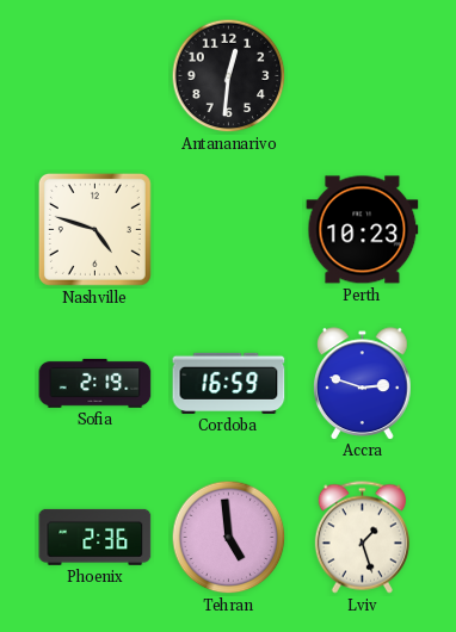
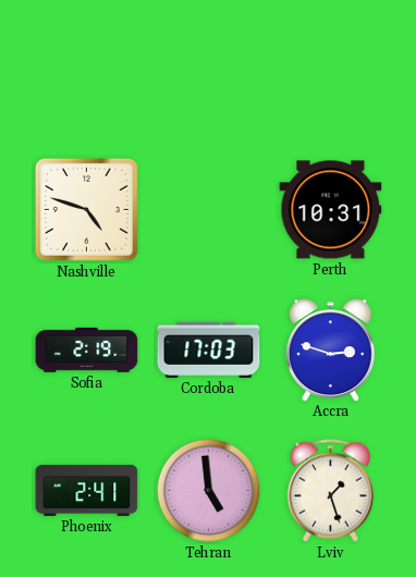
Antananarivo: 12:31 -> none
Perth: 10:23 -> 10:31
Cordoba: 16:59 -> 17:03
Phoenix: 2:36 -> 2:41
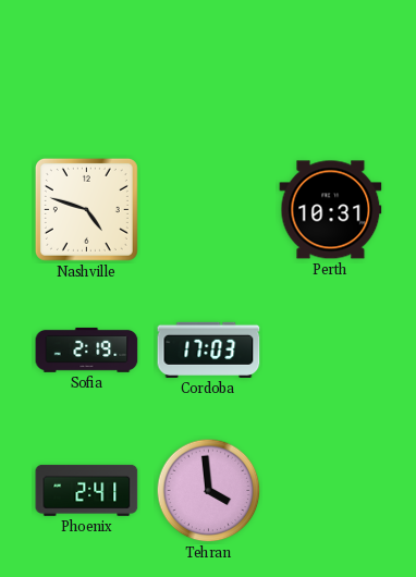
Accra: 2:48 -> none
Tehran: 4:59 -> 3:59
Lviv: 1:27 -> none
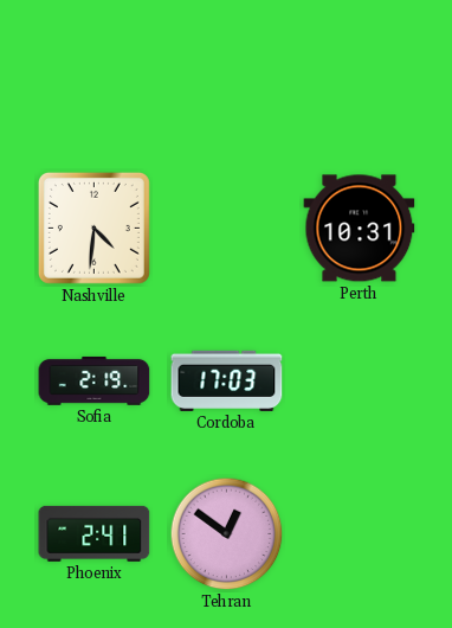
Nashville: 4:48 -> 4:31
Tehran: 3:59 -> 12:51
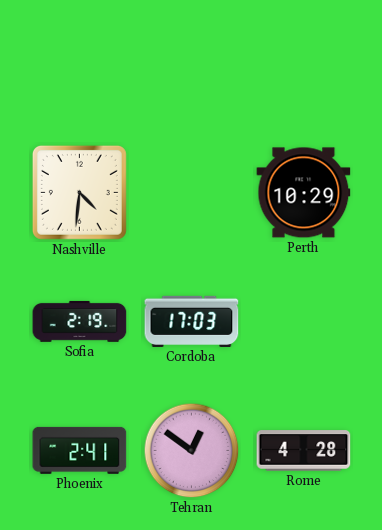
Perth: 10:31 -> 10:29
Rome: none -> 4:28
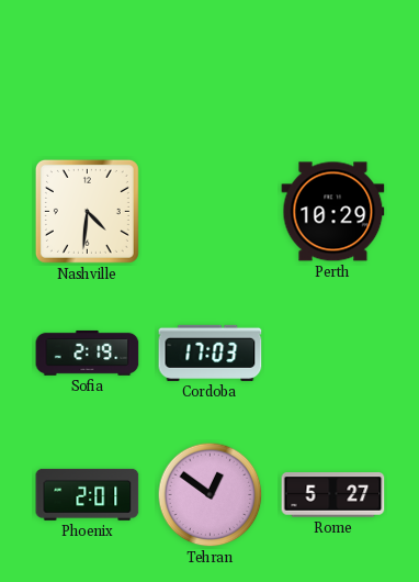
Phoenix: 2:41 -> 2:01
Rome: 4:28 -> 5:27
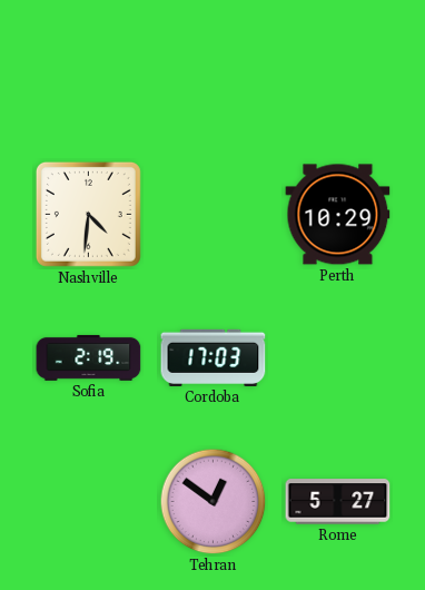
Phoenix: 2:01 -> none
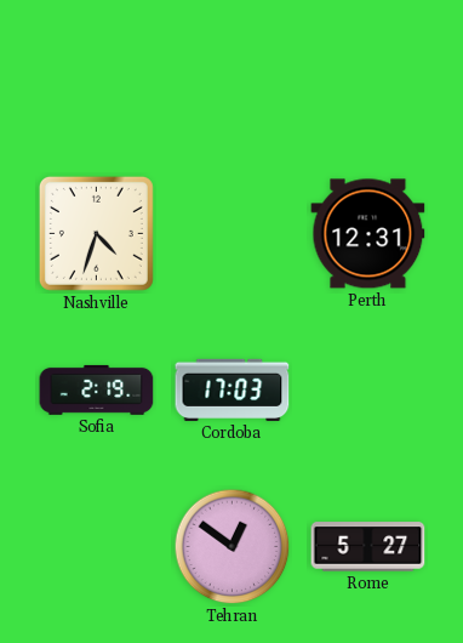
Nashville: 4:31 -> 4:33
Perth: 10:29 -> 12:31
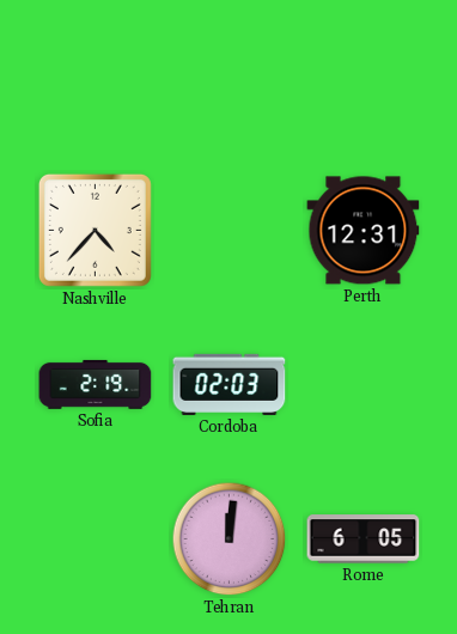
Nashville: 4:33 -> 4:37
Cordoba: 17:03 -> 02:03
Tehran: 12:51 -> 12:01
Rome: 5:27 -> 6:05
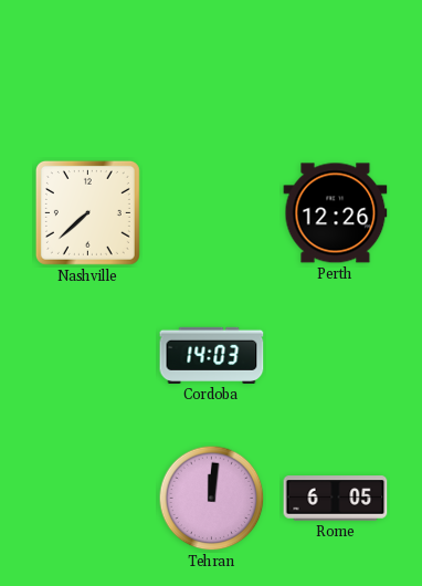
Nashville: 4:37 -> 7:38
Perth: 12:31 -> 12:26
Sofia: 2:19 -> none
Cordoba: 02:03 -> 14:03
